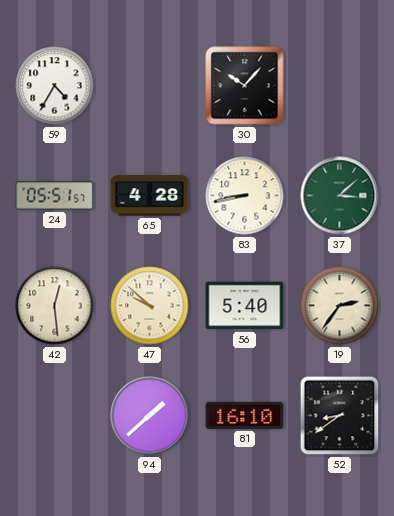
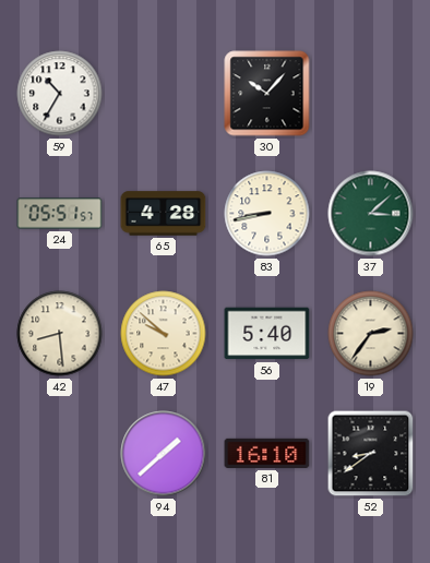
59: 4:35 -> 10:35
42: 12:29 -> 8:29
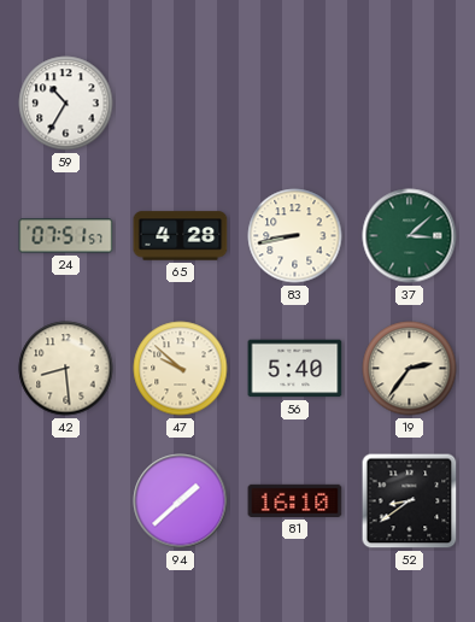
30: 10:07 -> none
24: 05:51 -> 07:51
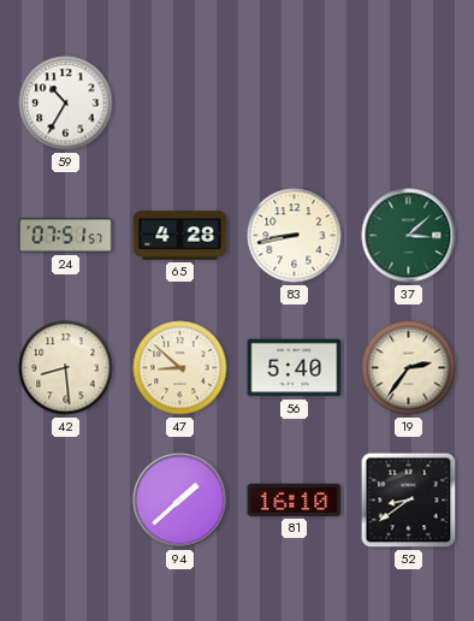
47: 9:52 -> 8:52
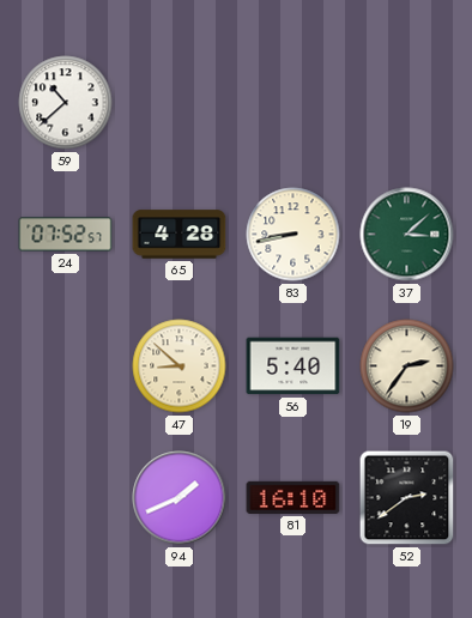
59: 10:35 -> 10:38
24: 07:51 -> 07:52
42: 8:29 -> none
94: 1:38 -> 1:41
52: 8:39 -> 2:39
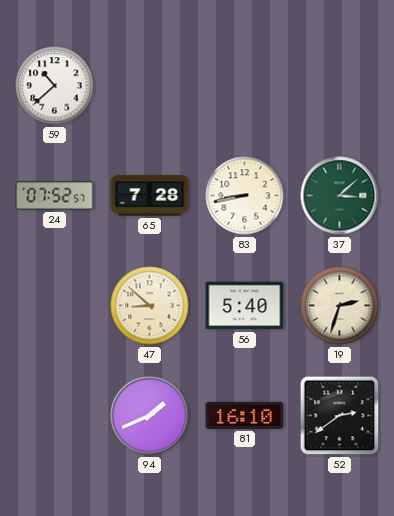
65: 4:28 -> 7:28
19: 2:36 -> 2:33
